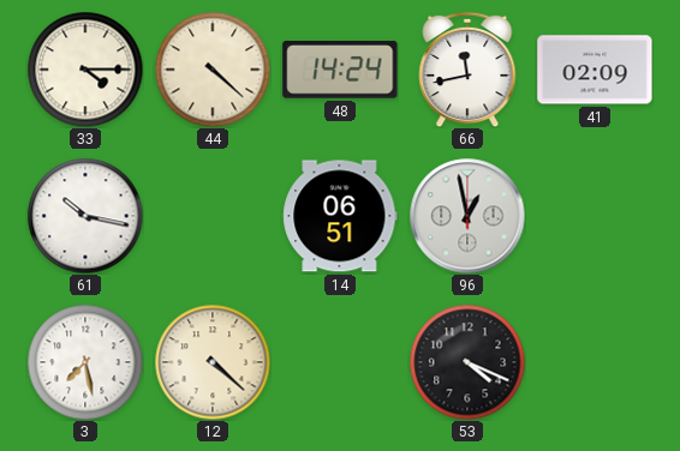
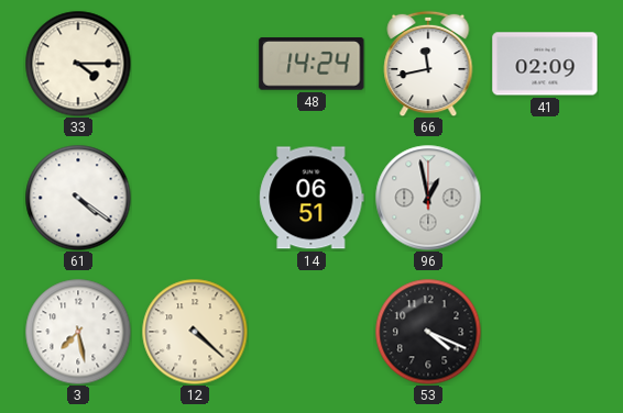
44: 4:22 -> none
61: 10:17 -> 4:21
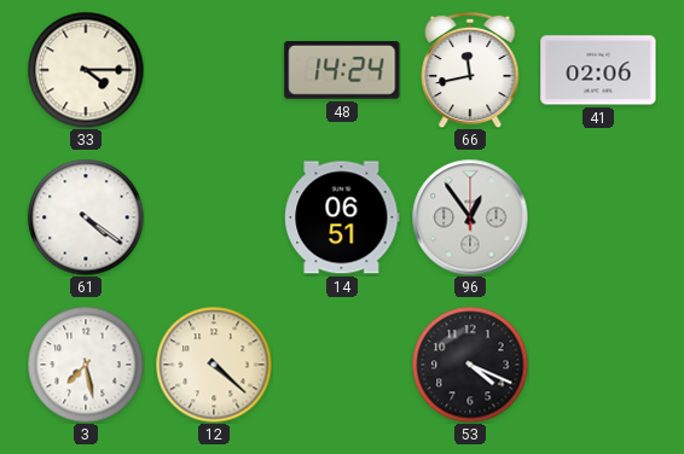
41: 02:09 -> 02:06
96: 12:58 -> 12:54
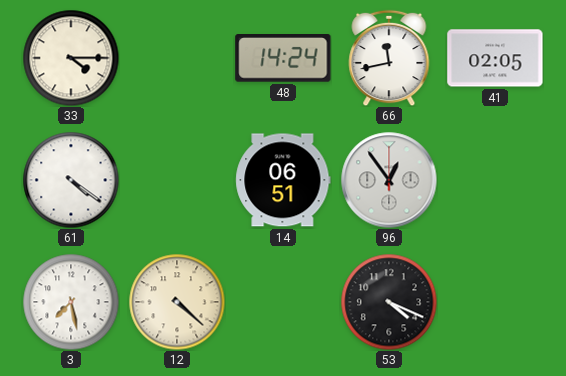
41: 02:06 -> 02:05
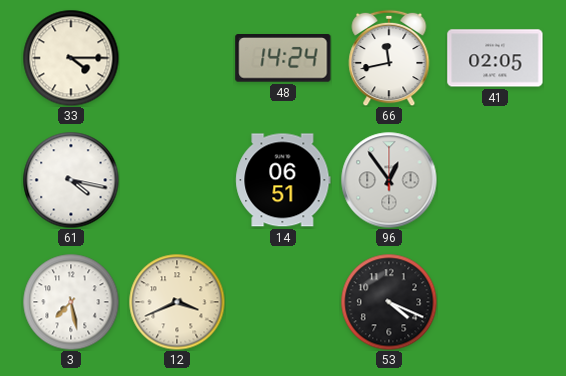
61: 4:21 -> 4:17
12: 4:22 -> 3:41
